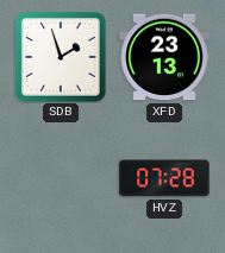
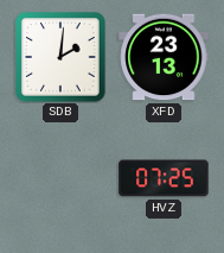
SDB: 1:57 -> 2:01
HVZ: 07:28 -> 07:25
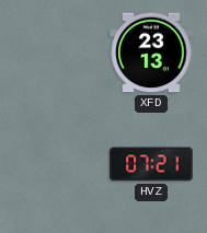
SDB: 2:01 -> none
HVZ: 07:25 -> 07:21
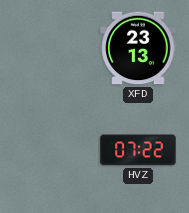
HVZ: 07:21 -> 07:22
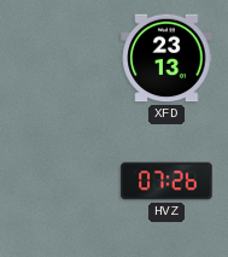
HVZ: 07:22 -> 07:26
